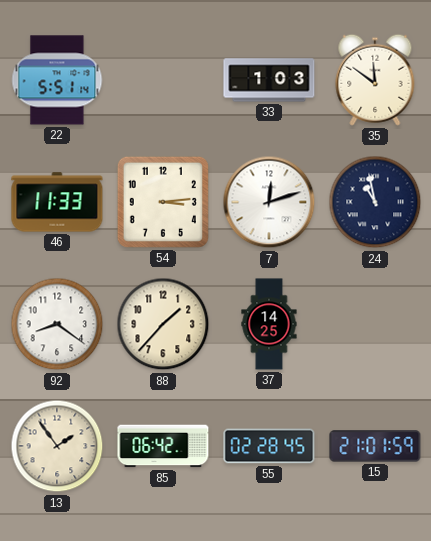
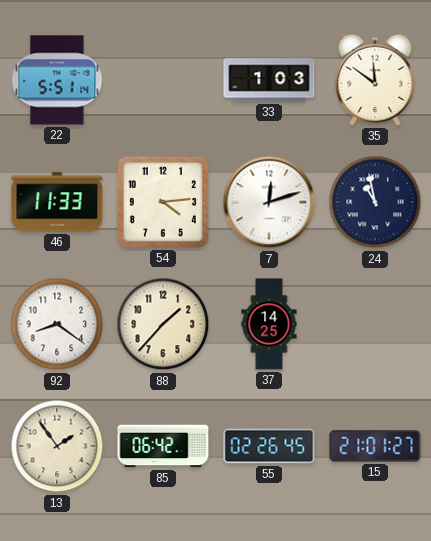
54: 3:14 -> 4:14
55: 02:28 -> 02:26
15: 21:01:59 -> 21:01:27
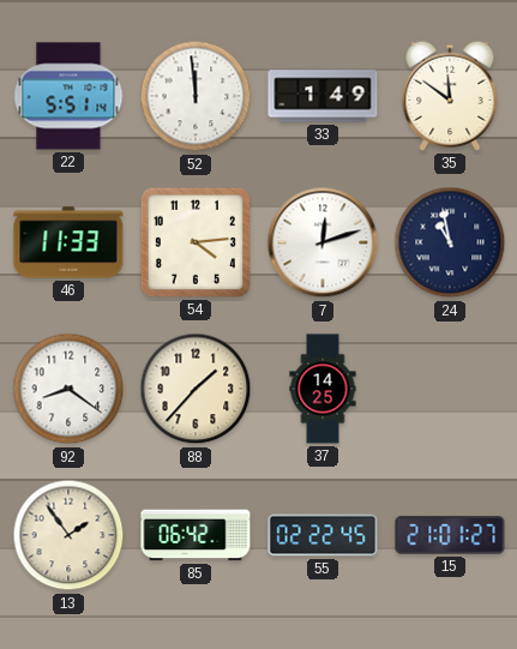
52: none -> 11:59
33: 1:03 -> 1:49
55: 02:26 -> 02:22
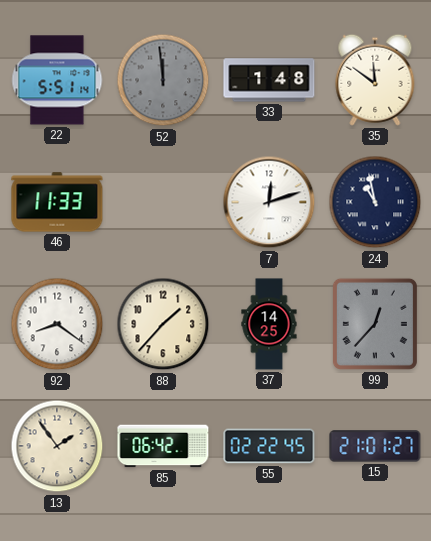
52 dial: white -> grey
33: 1:49 -> 1:48
54: 4:14 -> none
99: none -> 12:37
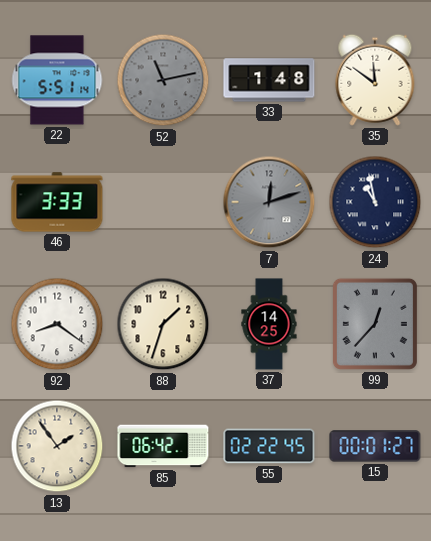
52: 11:59 -> 11:13
46: 11:33 -> 3:33
7 dial: white -> grey
88: 1:37 -> 1:33
15: 21:01 -> 00:01
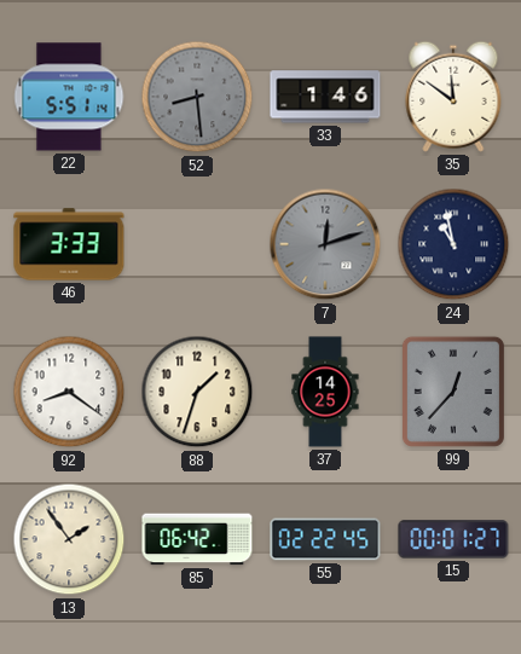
52: 11:13 -> 8:29
33: 1:48 -> 1:46
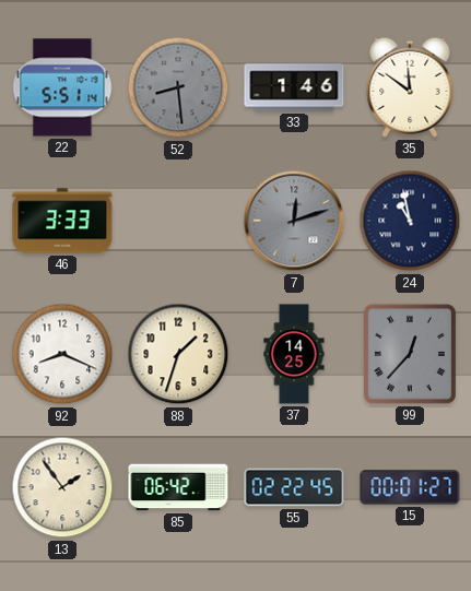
92: 8:21 -> 8:19
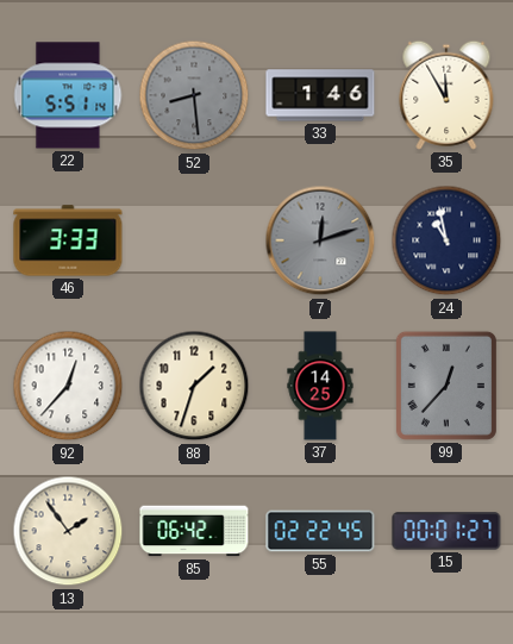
35: 11:51 -> 11:55
92: 8:19 -> 12:37
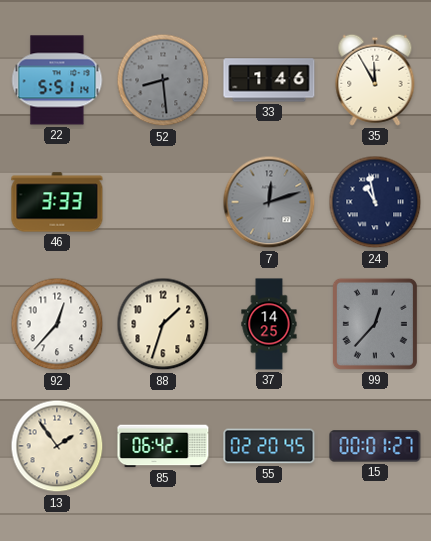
55: 02:22 -> 02:20
